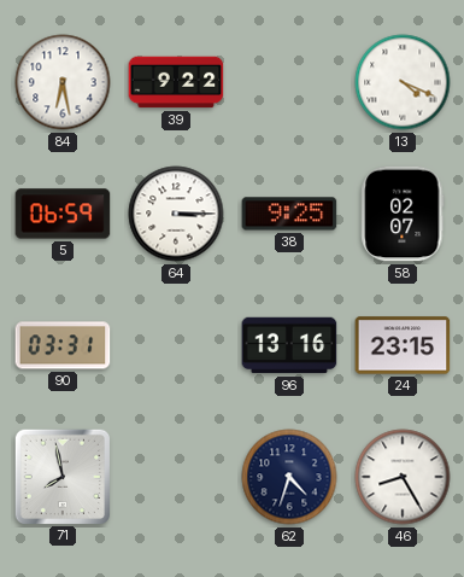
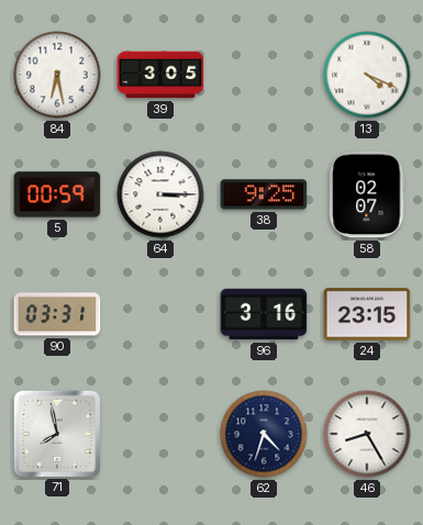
39: 9:22 -> 3:05
5: 06:59 -> 00:59
96: 13:16 -> 3:16
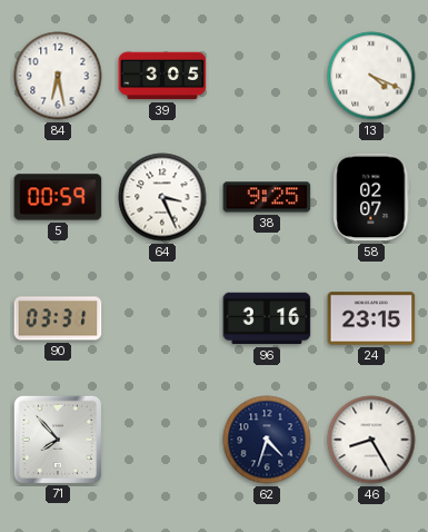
64: 3:15 -> 3:26
71: 7:58 -> 7:53
